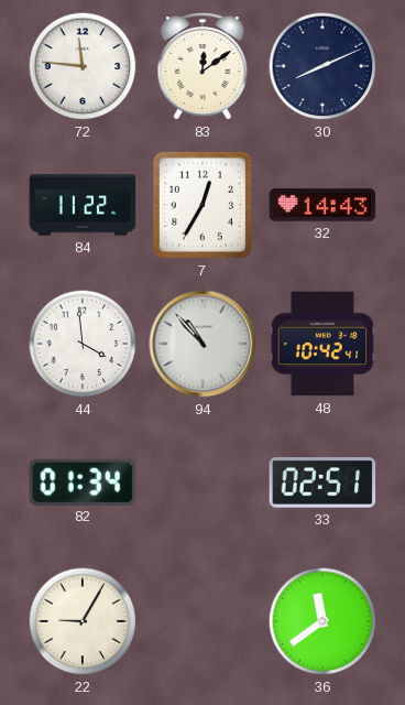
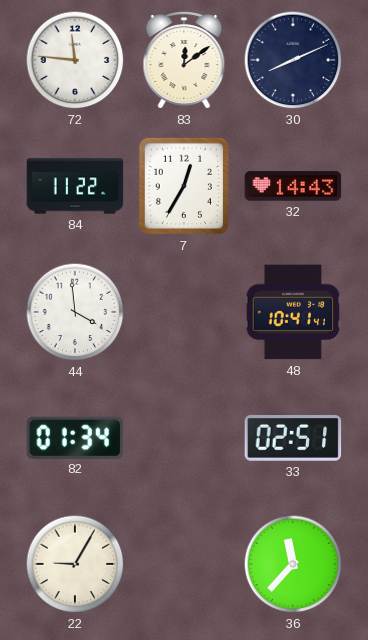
94: 10:53 -> none
48: 10:42 -> 10:41
36: 11:39 -> 11:37
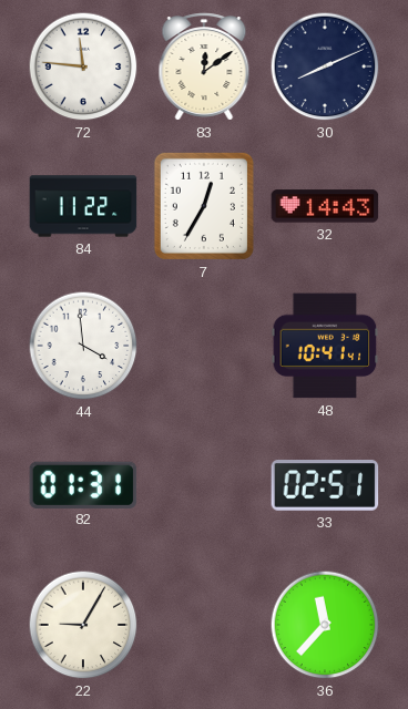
82: 01:34 -> 01:31
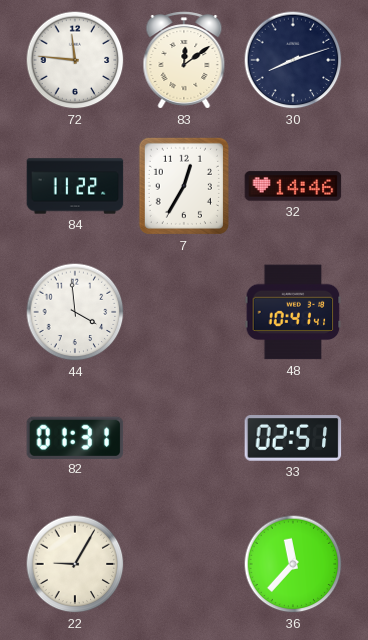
30: 8:11 -> 8:12
32: 14:43 -> 14:46
